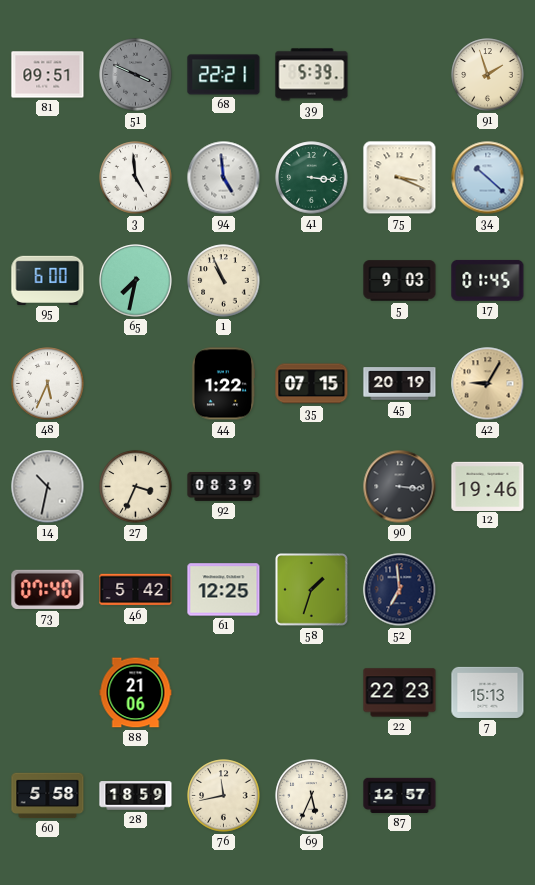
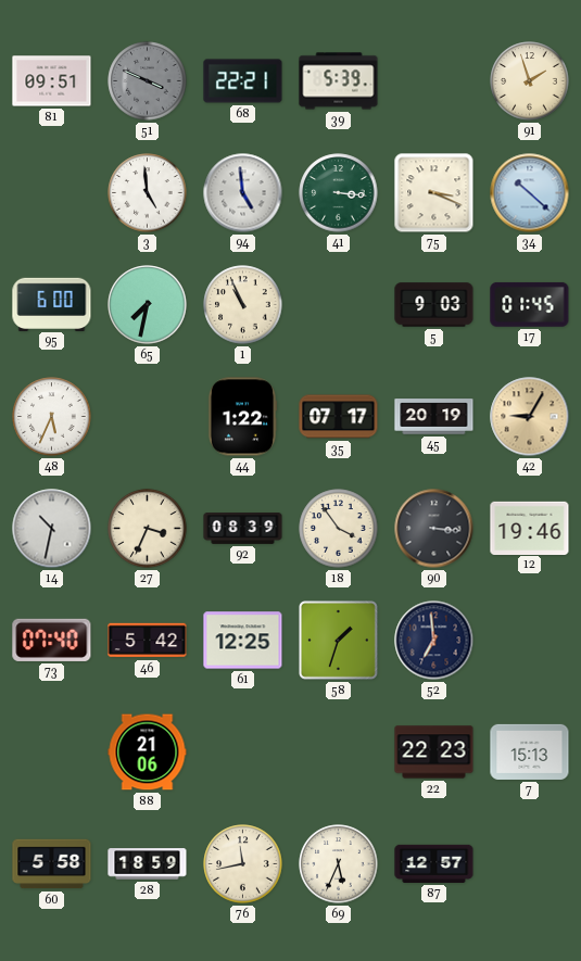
35: 07:15 -> 07:17
18: none -> 3:54
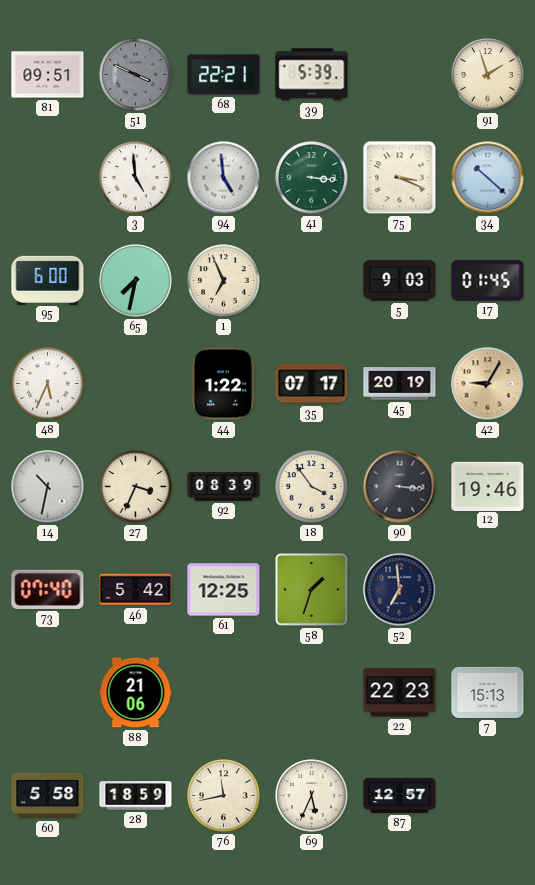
1: 10:56 -> 6:56
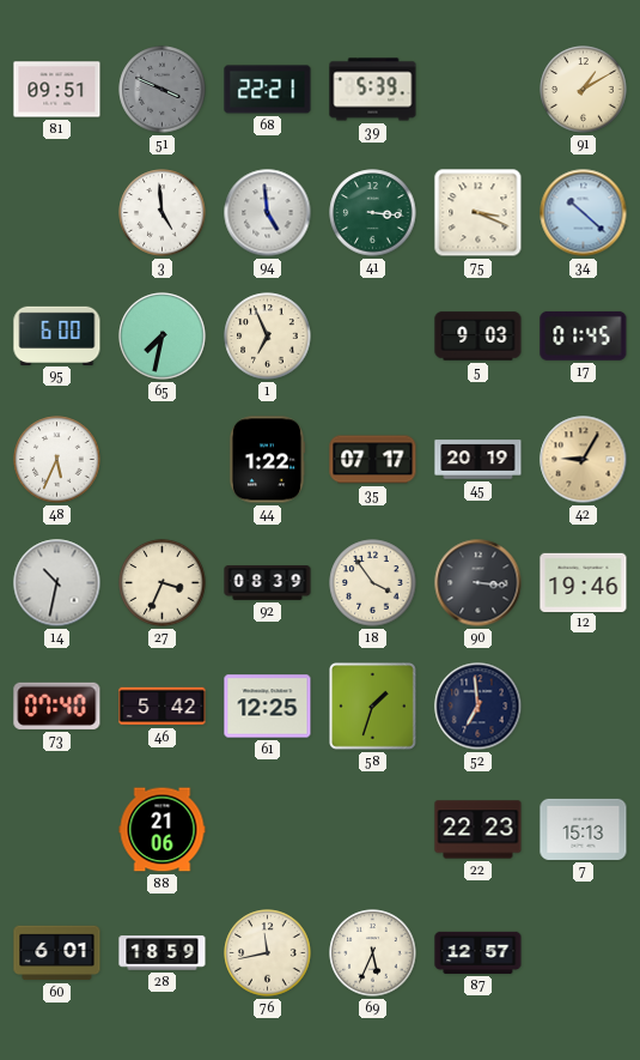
91: 1:57 -> 1:10
60: 5:58 -> 6:01
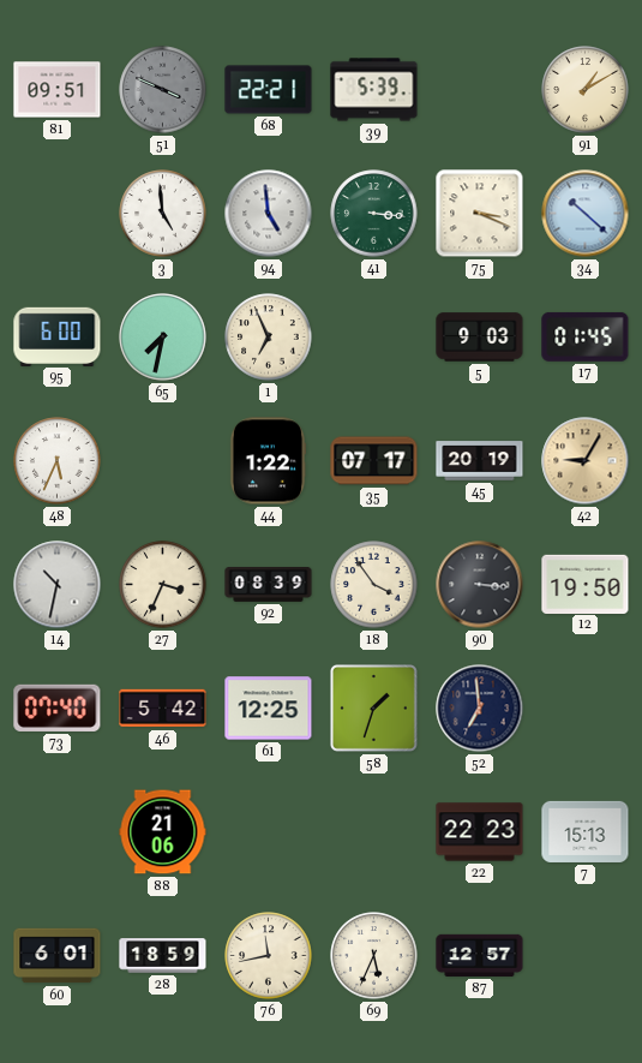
12: 19:46 -> 19:50
